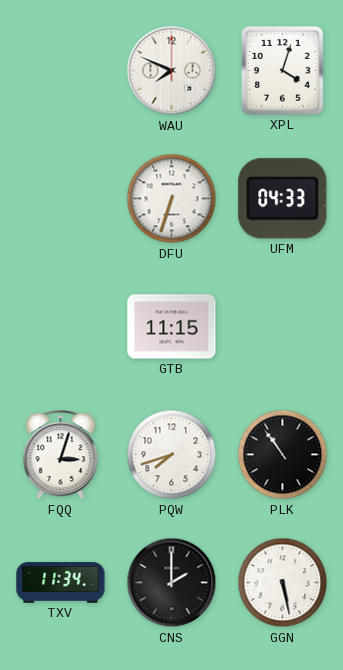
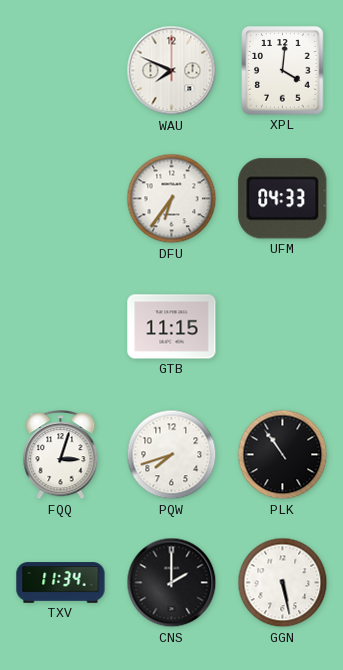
XPL: 4:03 -> 4:01
DFU: 6:33 -> 6:36
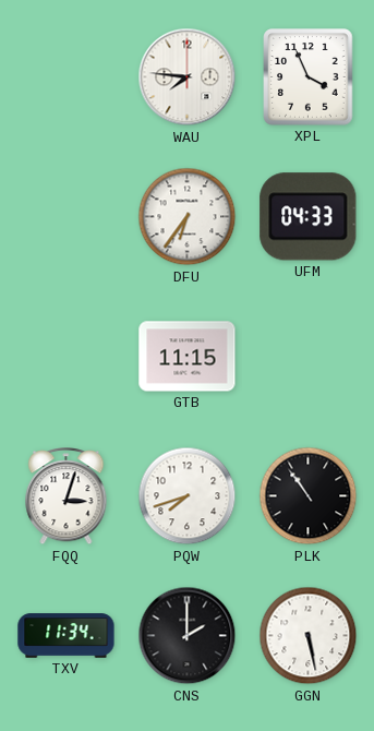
WAU: 7:49 -> 7:46
XPL: 4:01 -> 3:56
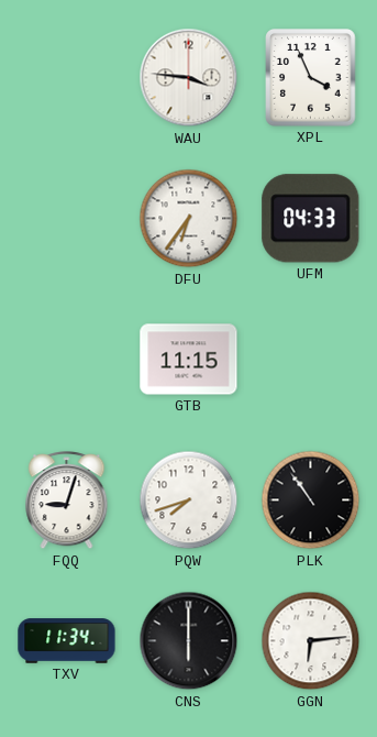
WAU: 7:46 -> 3:46
FQQ: 3:03 -> 9:03
CNS: 2:00 -> 6:00
GGN: 5:28 -> 6:14
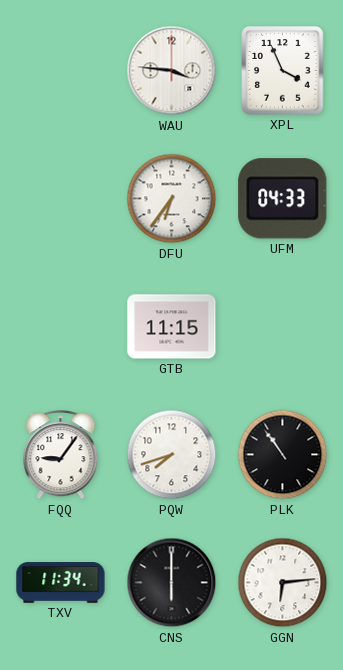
FQQ: 9:03 -> 9:06
